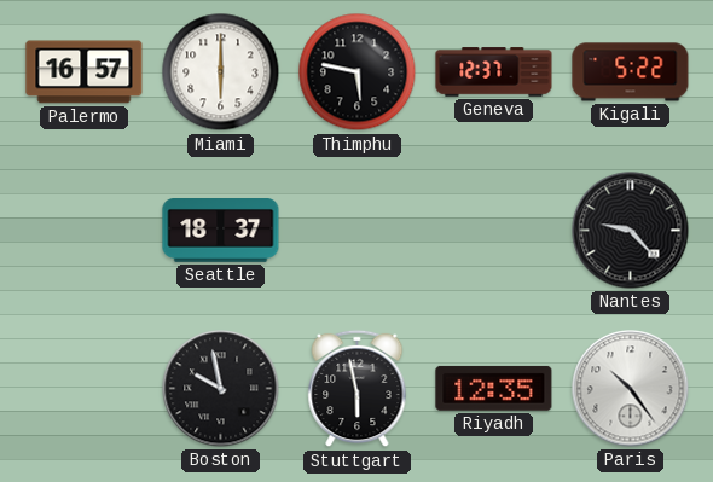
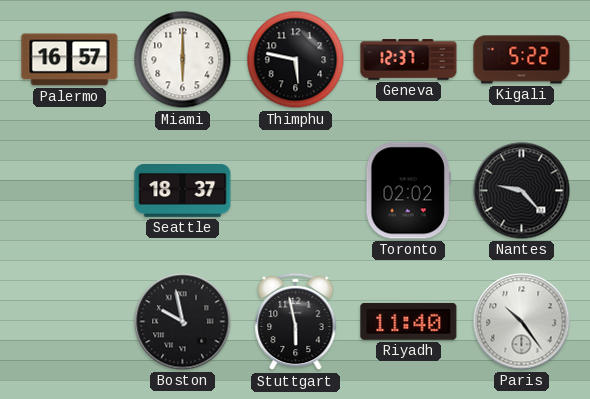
Toronto: none -> 02:02
Riyadh: 12:35 -> 11:40
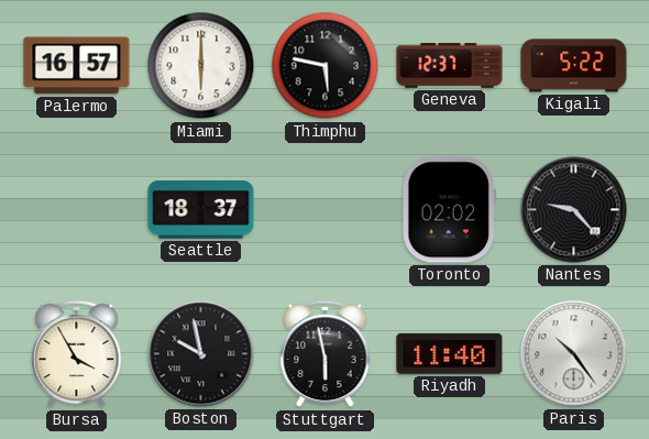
Bursa: none -> 3:55
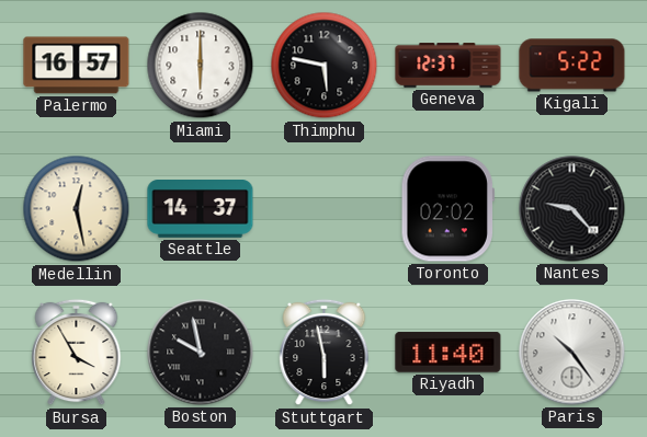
Medellin: none -> 12:28
Seattle: 18:37 -> 14:37
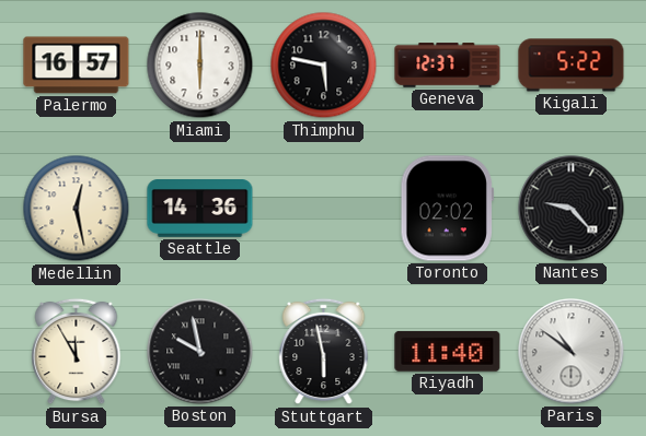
Seattle: 14:37 -> 14:36
Bursa: 3:55 -> 11:55
Paris: 10:24 -> 10:51
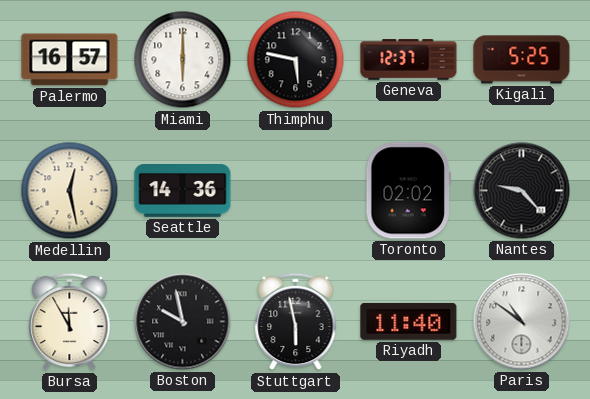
Kigali: 5:22 -> 5:25
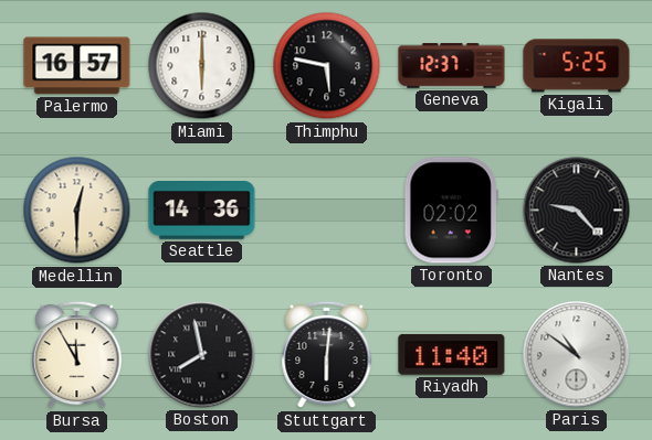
Medellin: 12:28 -> 12:30
Boston: 9:58 -> 7:58
Stuttgart: 5:58 -> 6:01
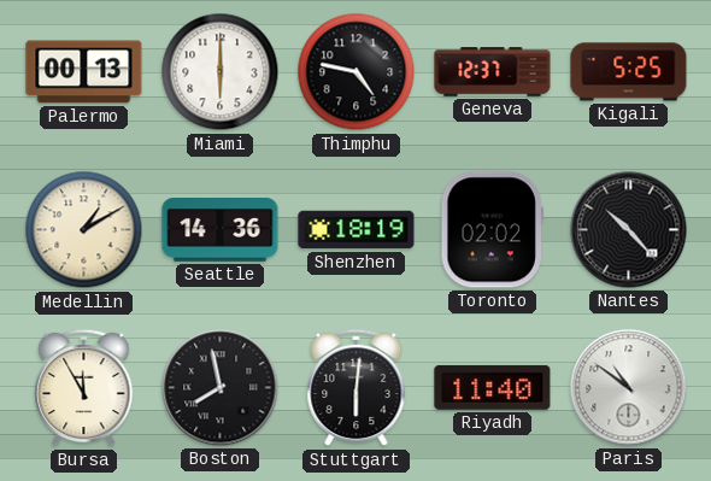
Palermo: 16:57 -> 00:13
Thimphu: 5:47 -> 4:47
Medellin: 12:30 -> 1:10
Shenzhen: none -> 18:19
Nantes: 9:23 -> 10:23
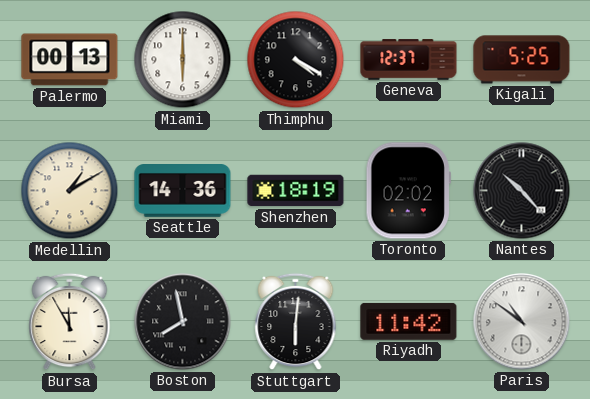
Thimphu: 4:47 -> 4:20
Riyadh: 11:40 -> 11:42
